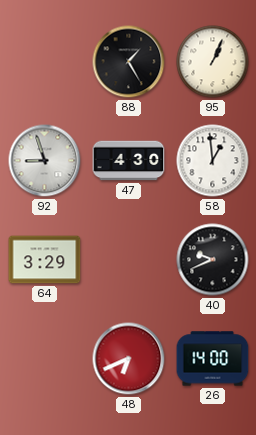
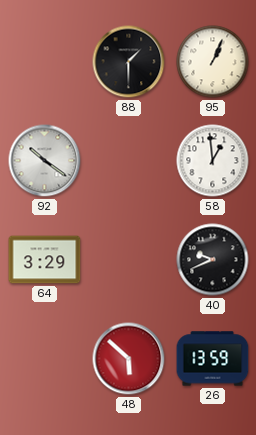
88: 1:25 -> 1:30
92: 8:57 -> 10:21
47: 4:30 -> none
48: 6:41 -> 5:52
26: 14:00 -> 13:59
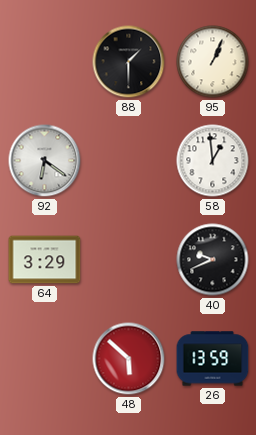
92: 10:21 -> 6:21
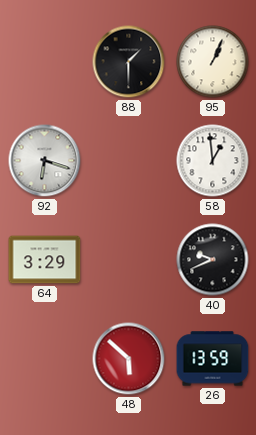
92: 6:21 -> 6:18
